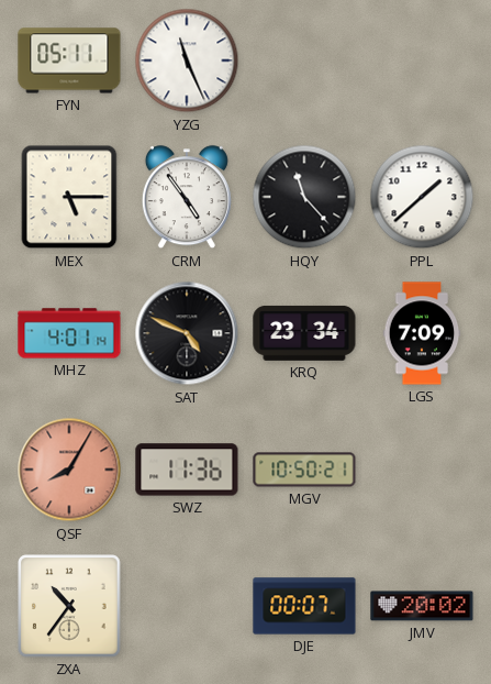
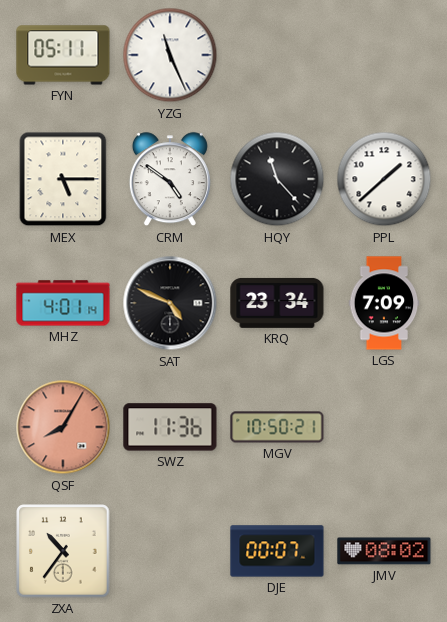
CRM: 4:54 -> 4:51
JMV: 20:02 -> 08:02
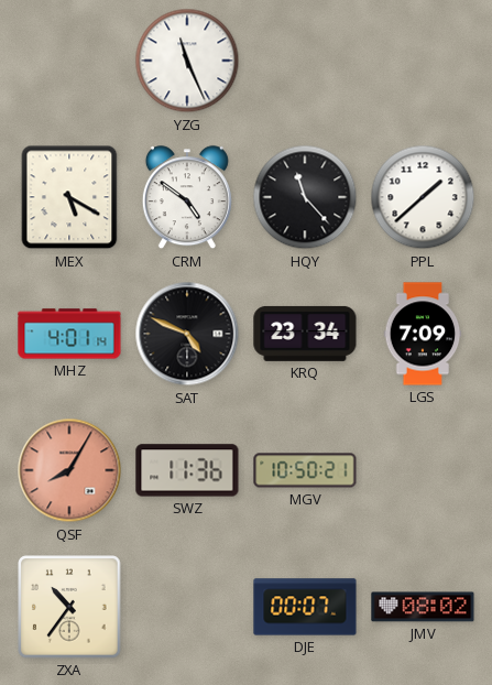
FYN: 05:11 -> none
MEX: 5:15 -> 5:20
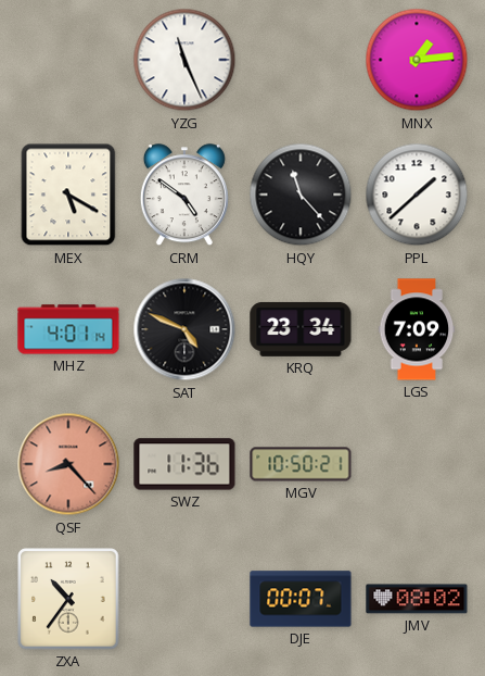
MNX: none -> 1:14
QSF: 8:05 -> 8:23
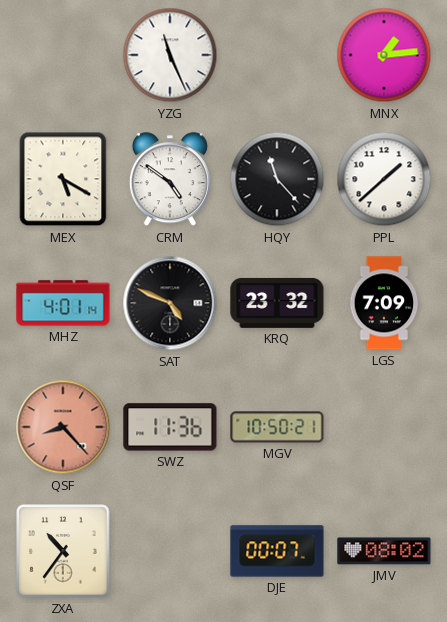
KRQ: 23:34 -> 23:32
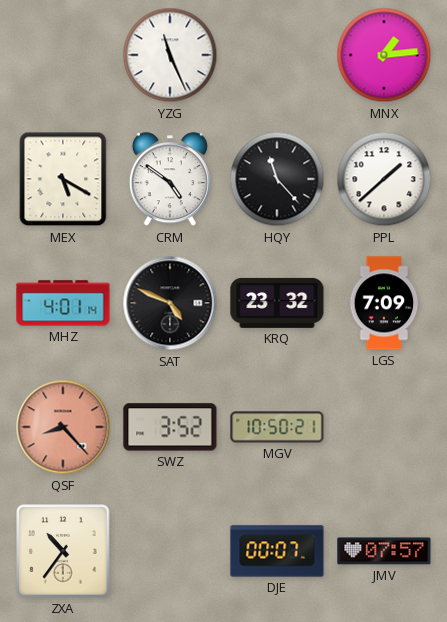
SWZ: 11:36 -> 3:52
JMV: 08:02 -> 07:57
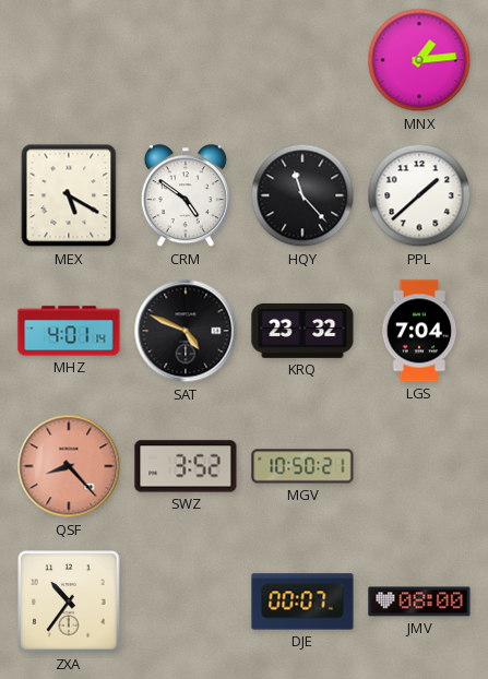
YZG: 11:26 -> none
LGS: 7:09 -> 7:04
JMV: 07:57 -> 08:00
